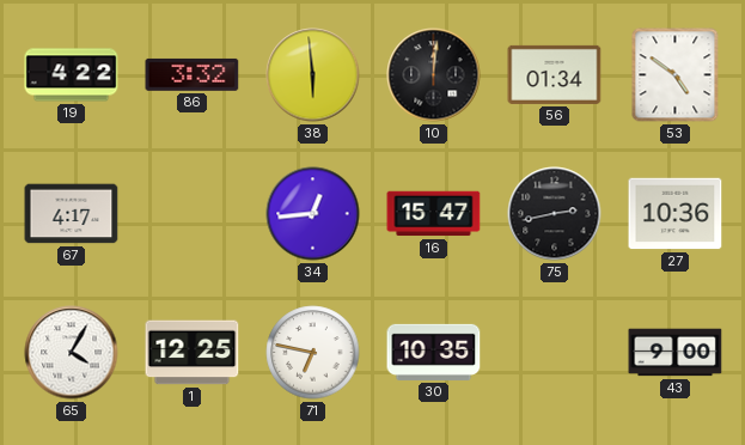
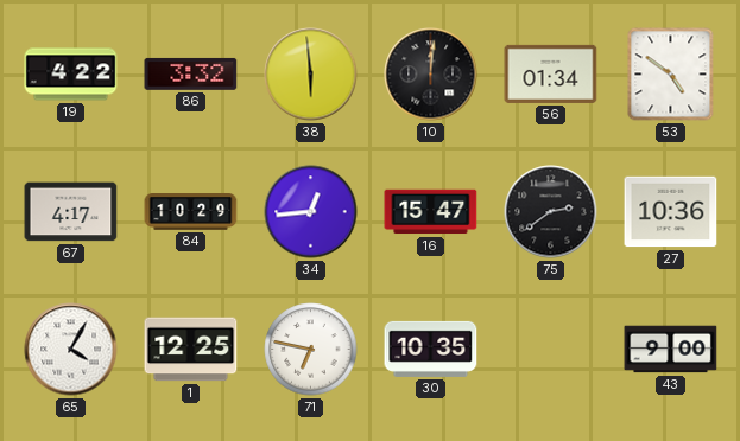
84: none -> 10:29
75: 2:43 -> 2:39
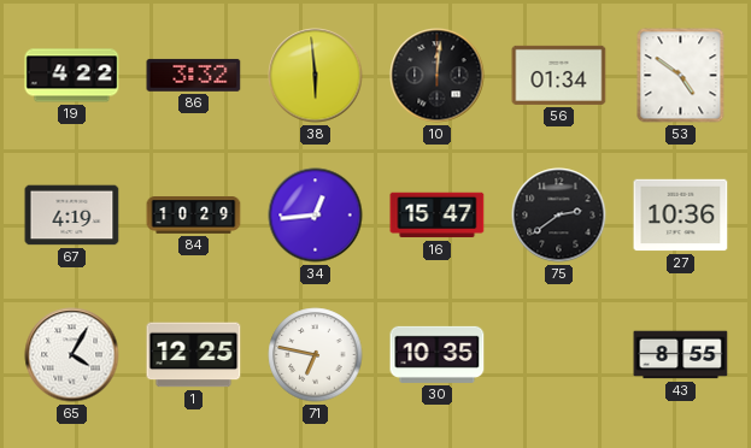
67: 4:17 -> 4:19
43: 9:00 -> 8:55
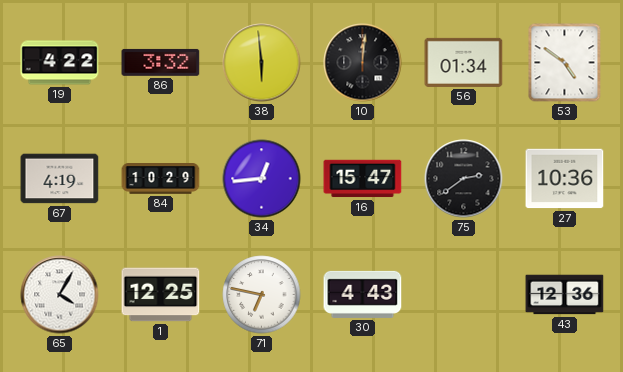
30: 10:35 -> 4:43
43: 8:55 -> 12:36
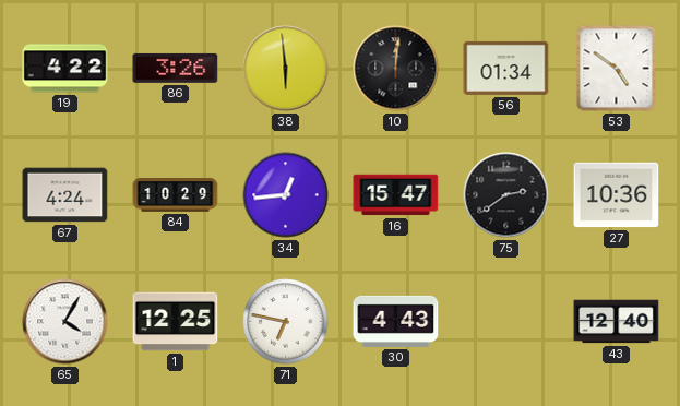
86: 3:32 -> 3:26
67: 4:19 -> 4:24
43: 12:36 -> 12:40
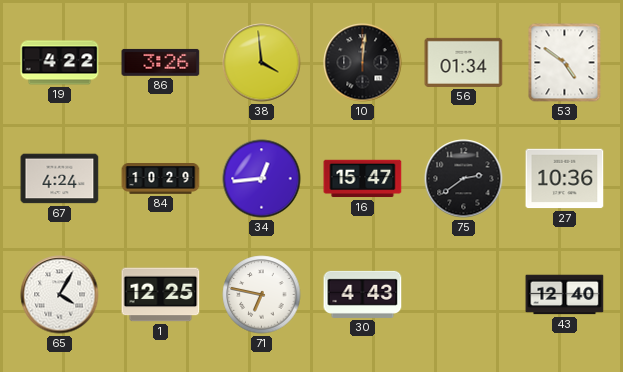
38: 5:59 -> 3:59
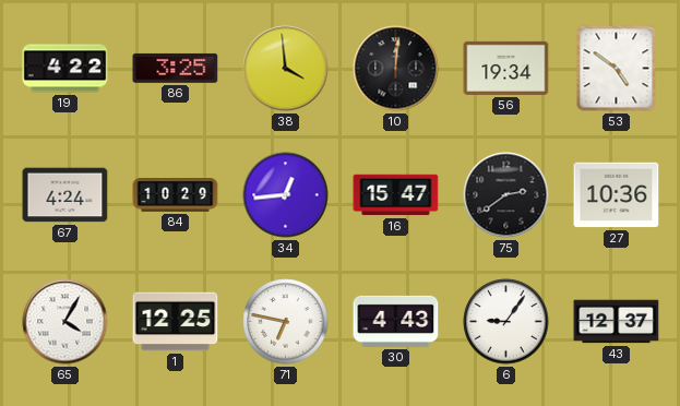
86: 3:26 -> 3:25
56: 01:34 -> 19:34
6: none -> 9:06
43: 12:40 -> 12:37
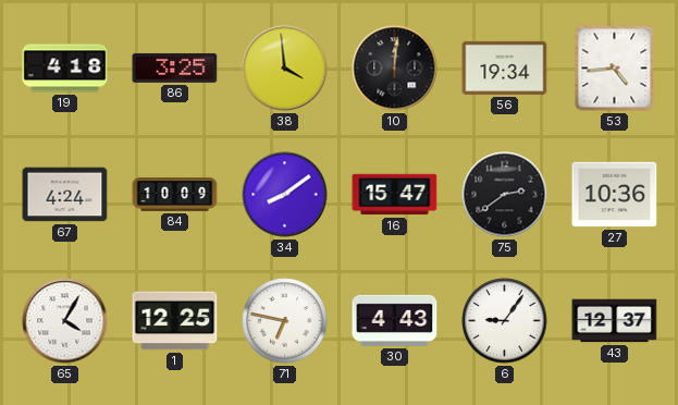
19: 4:22 -> 4:18
53: 4:51 -> 4:44
84: 10:29 -> 10:09
34: 12:44 -> 8:09
